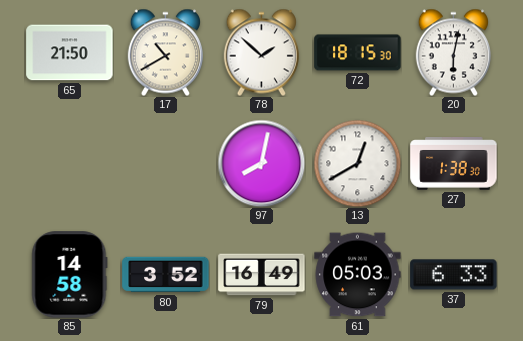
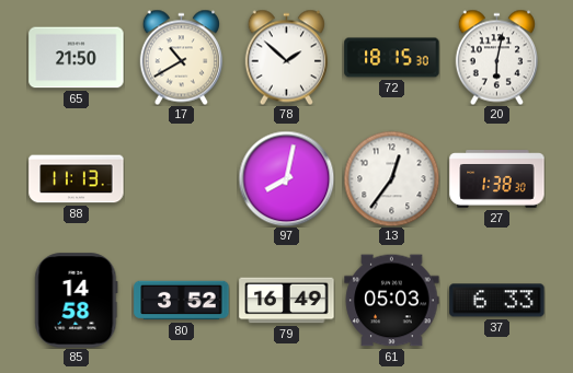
88: none -> 11:13
13: 12:40 -> 12:36
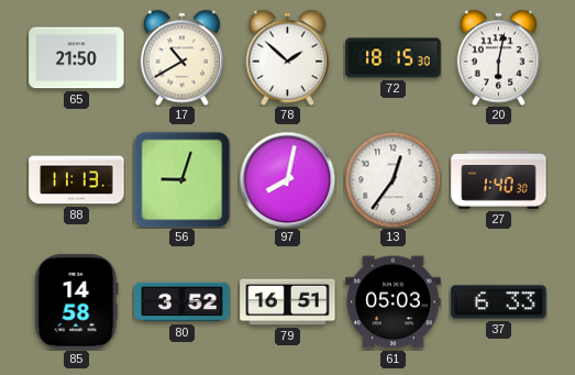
56: none -> 9:03
27: 1:38 -> 1:40
79: 16:49 -> 16:51
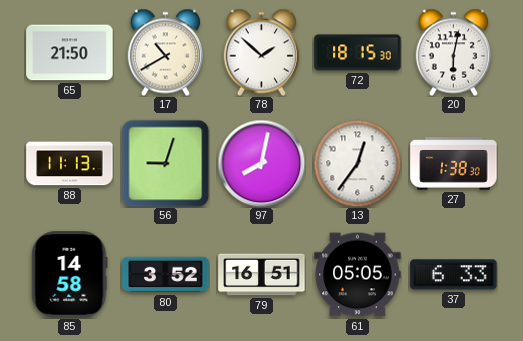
27: 1:40 -> 1:38
61: 05:03 -> 05:05
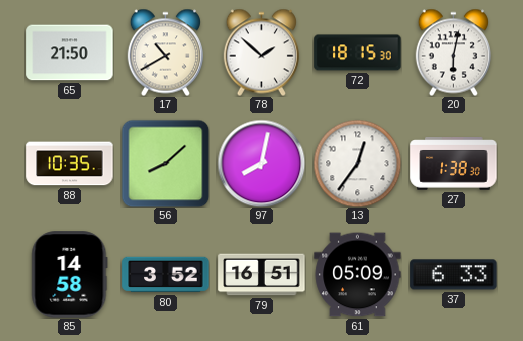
88: 11:13 -> 10:35
56: 9:03 -> 8:08
61: 05:05 -> 05:09
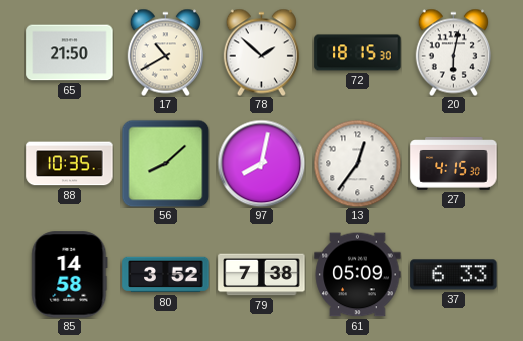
27: 1:38 -> 4:15
79: 16:51 -> 7:38
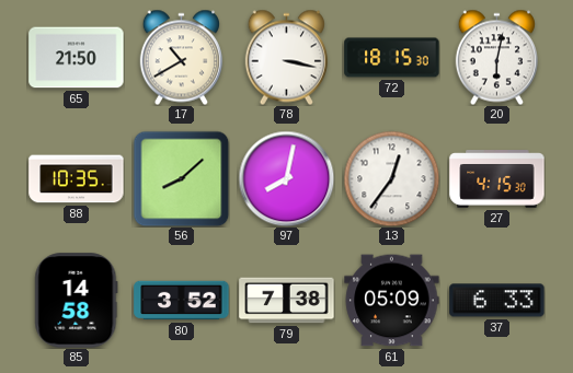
78: 1:52 -> 3:17
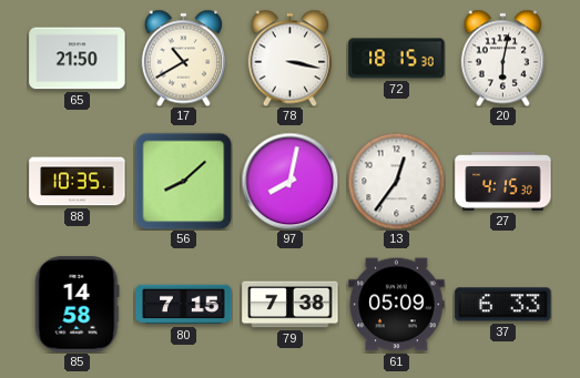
80: 3:52 -> 7:15
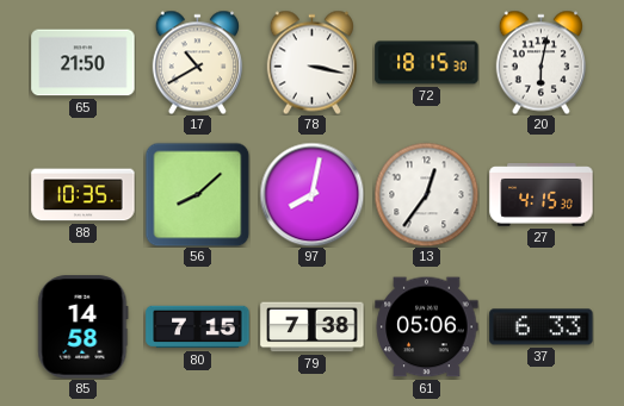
61: 05:09 -> 05:06
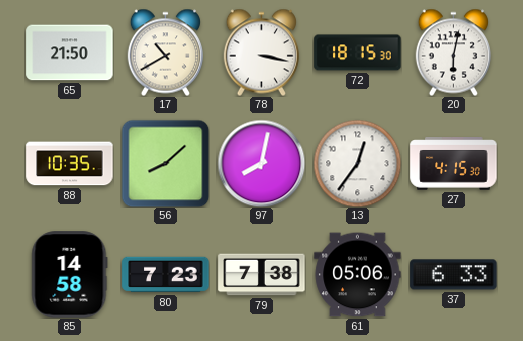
80: 7:15 -> 7:23
